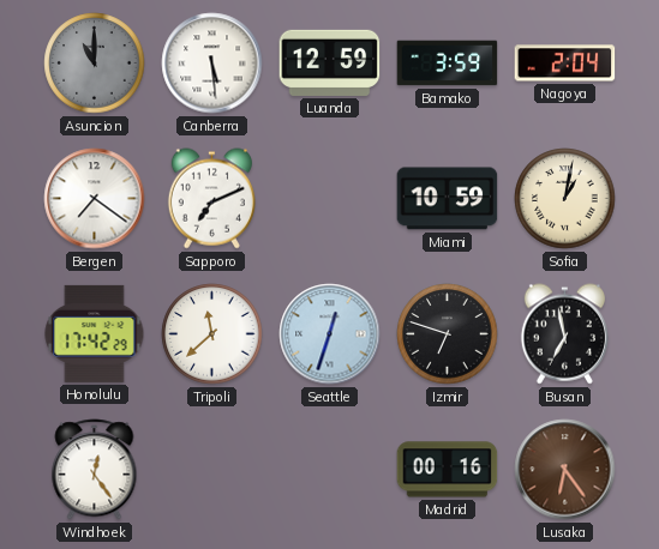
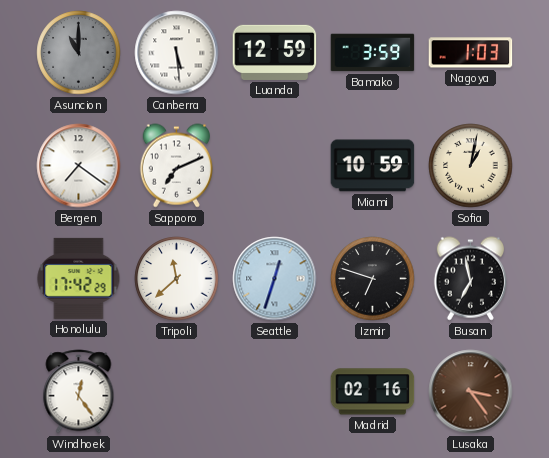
Nagoya: 2:04 -> 1:03
Madrid: 00:16 -> 02:16
Lusaka: 6:24 -> 3:24
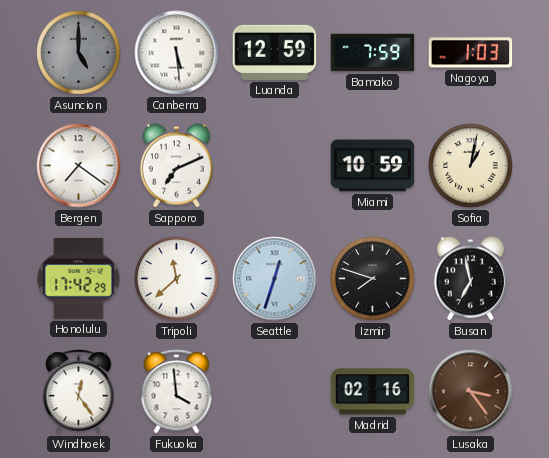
Asuncion: 11:00 -> 5:00
Bamako: 3:59 -> 7:59
Izmir: 6:48 -> 7:48
Fukuoka: none -> 3:59
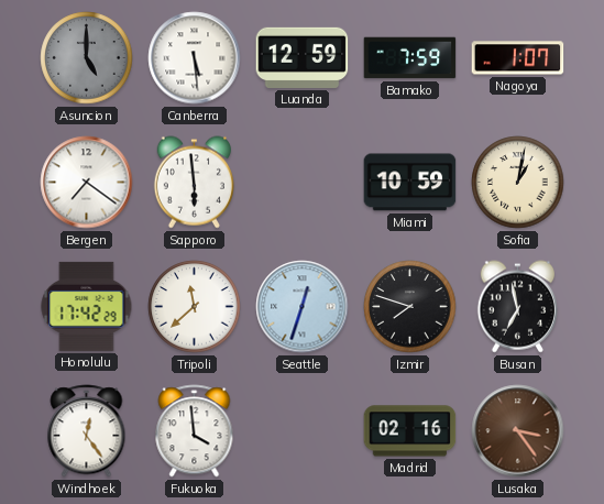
Nagoya: 1:03 -> 1:07
Sapporo: 7:11 -> 5:59
